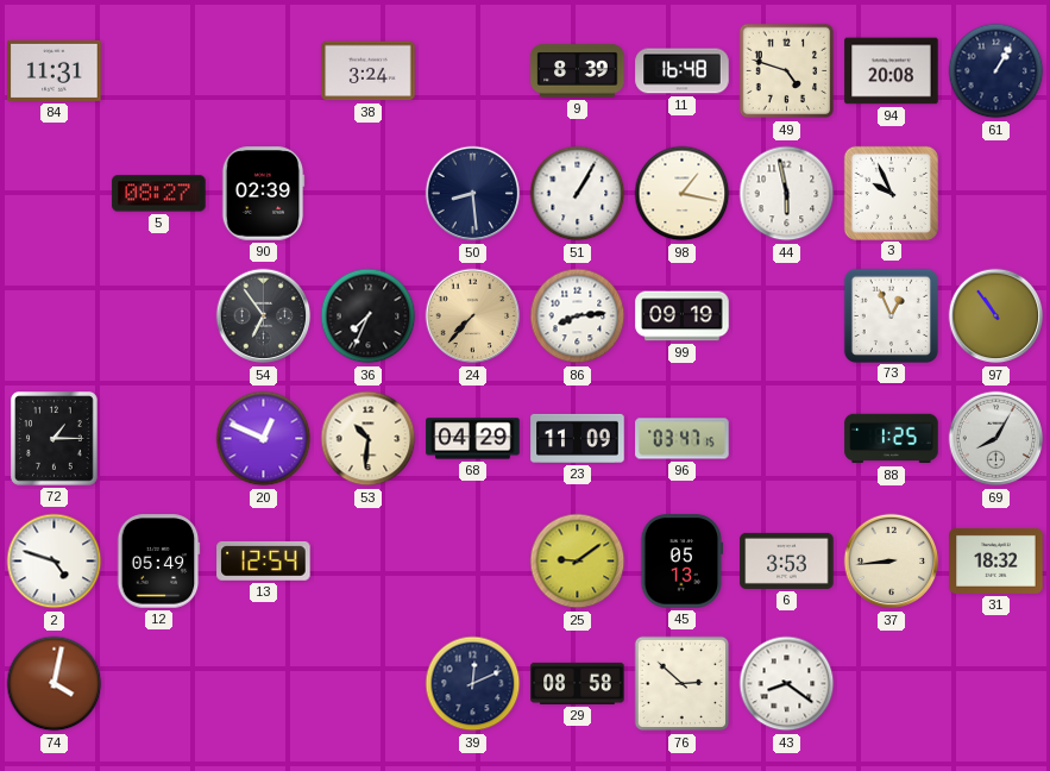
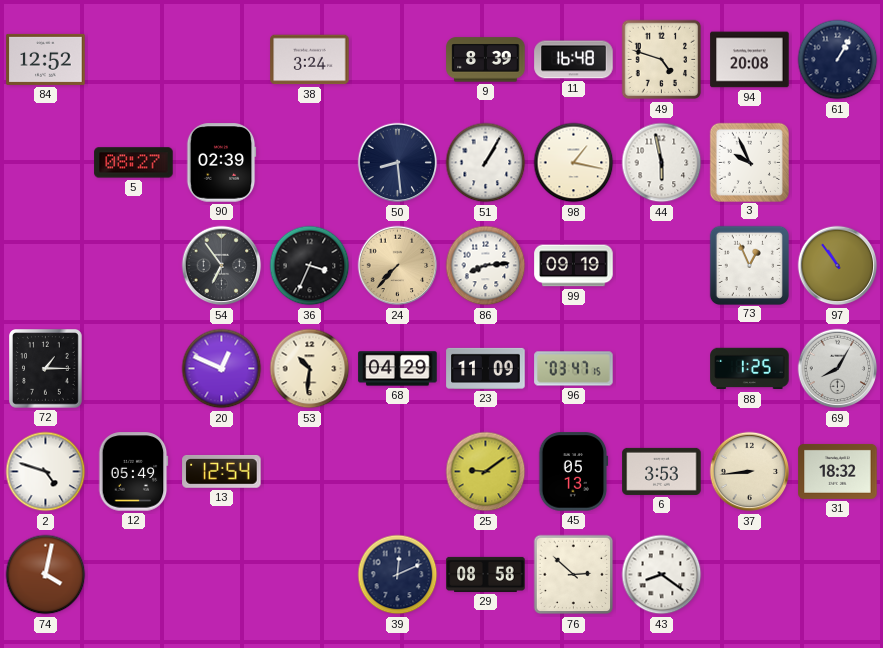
84: 11:31 -> 12:52
36: 7:34 -> 3:34
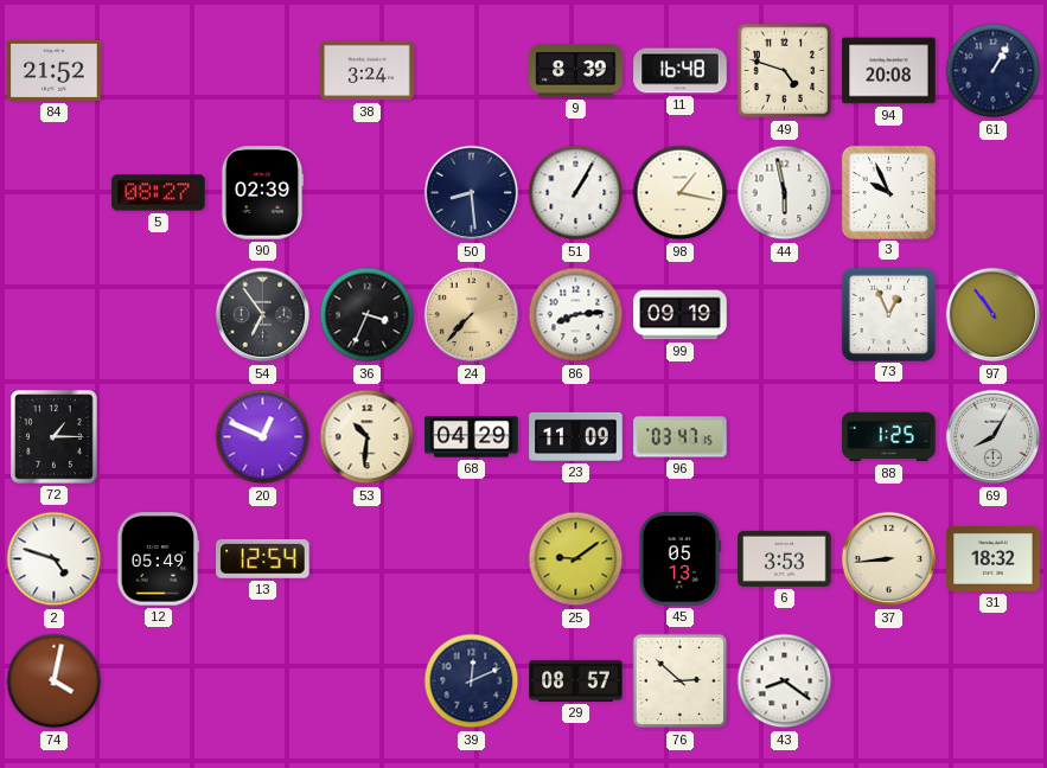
84: 12:52 -> 21:52
29: 08:58 -> 08:57
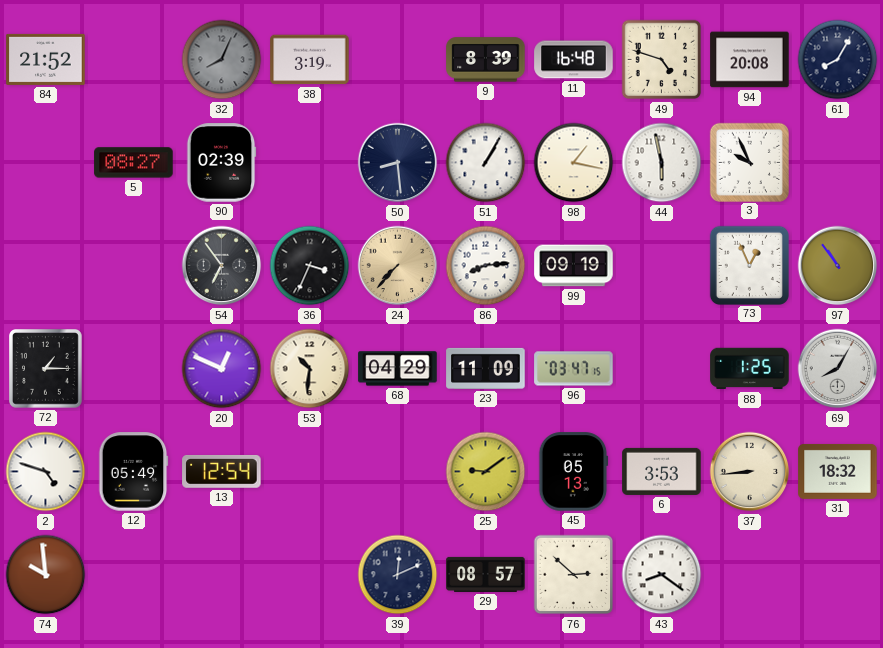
32: none -> 8:04
38: 3:24 -> 3:19
61: 1:05 -> 8:05
74: 4:02 -> 9:59
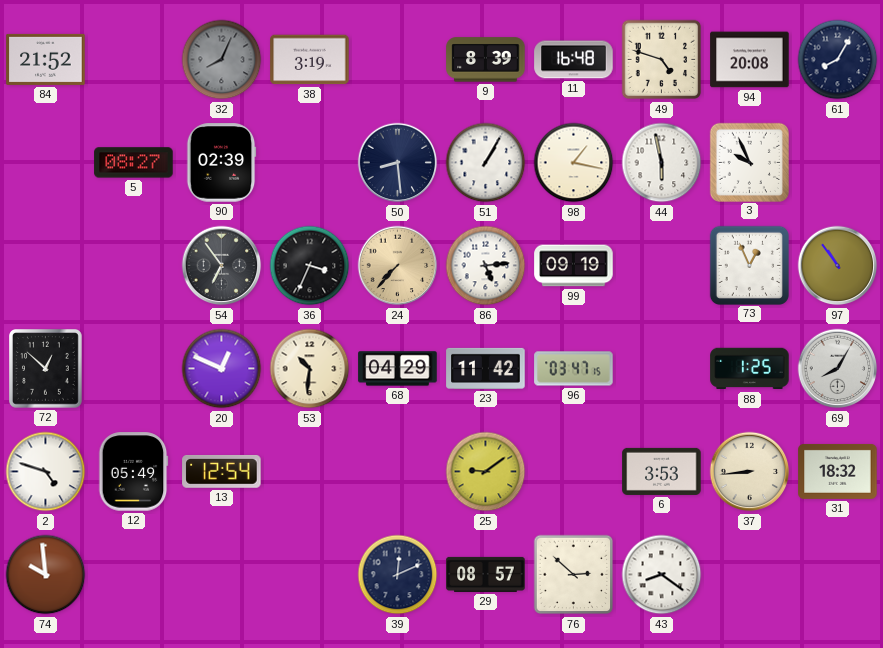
86: 8:14 -> 5:14
72: 1:15 -> 12:52
23: 11:09 -> 11:42
45: 05:13 -> none
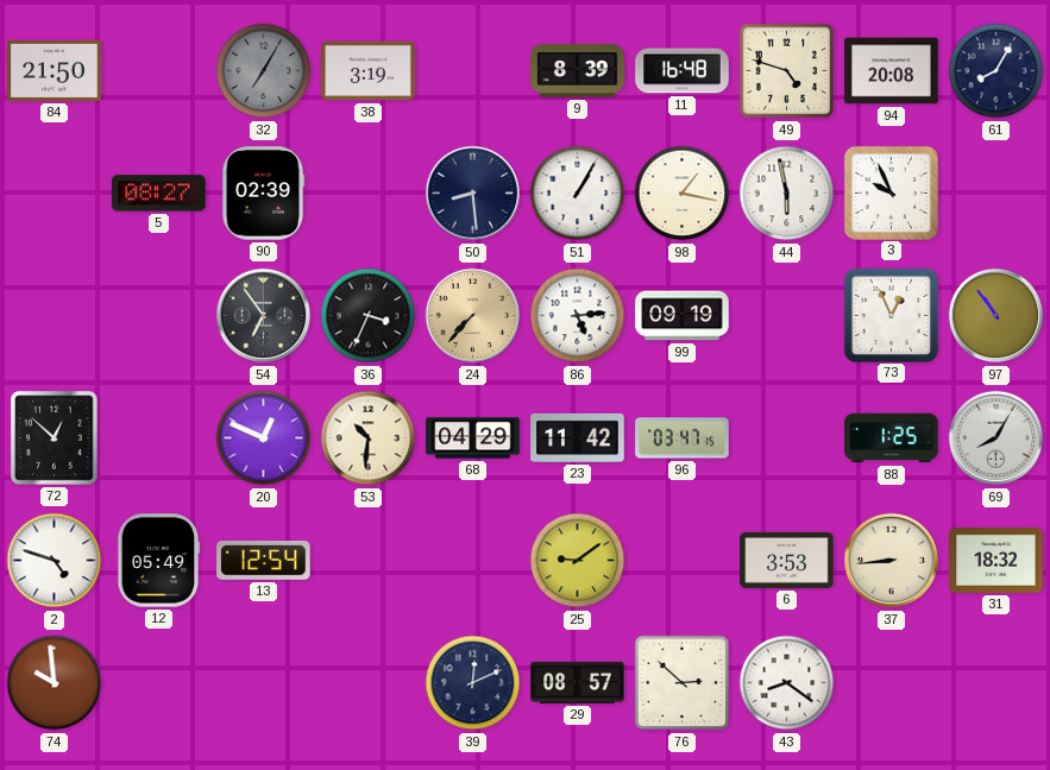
84: 21:52 -> 21:50
32: 8:04 -> 7:05
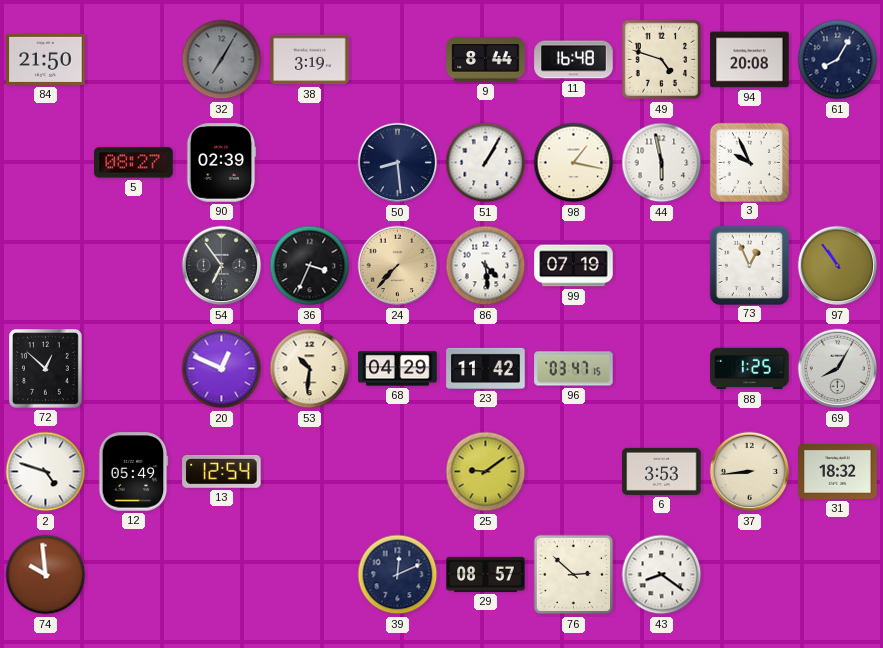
9: 8:39 -> 8:44
86: 5:14 -> 4:29
99: 09:19 -> 07:19
